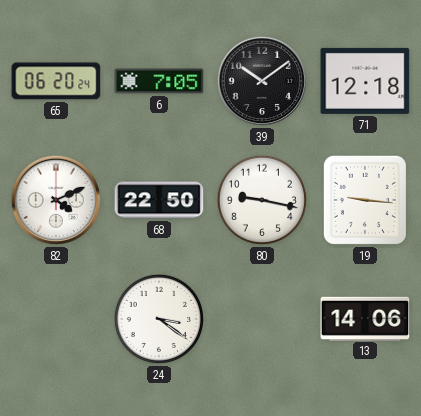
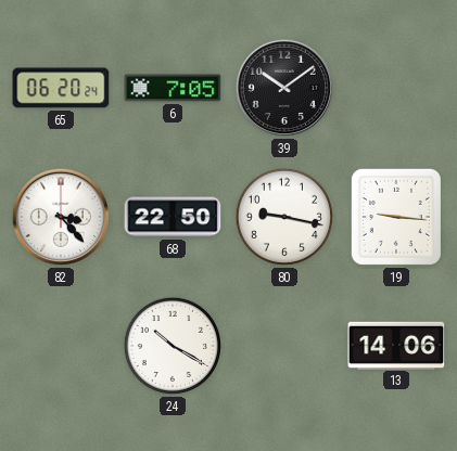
71: 12:18 -> none
82: 4:11 -> 3:23
24: 3:21 -> 10:20
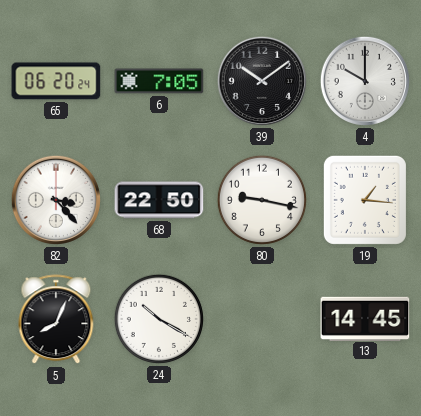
4: none -> 10:00
19: 9:16 -> 1:16
5: none -> 8:04
13: 14:06 -> 14:45
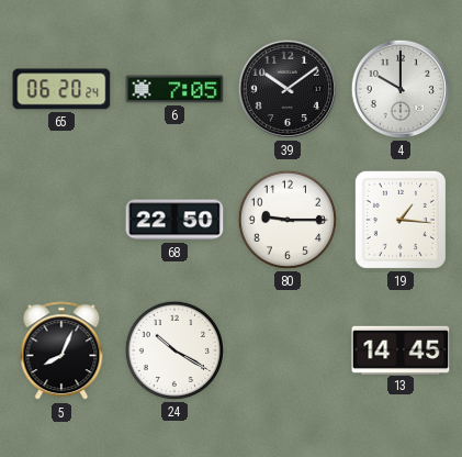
82: 3:23 -> none
80: 9:17 -> 9:15
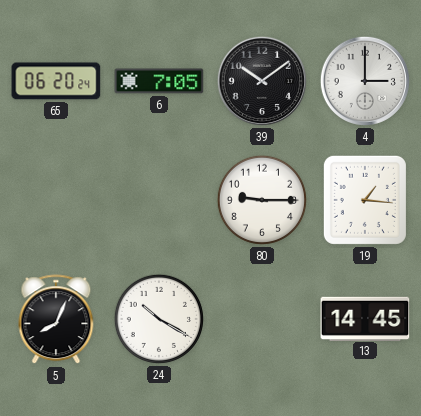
4: 10:00 -> 3:00
68: 22:50 -> none
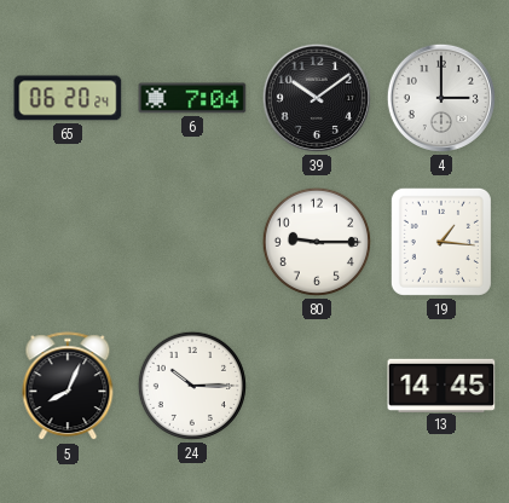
6: 7:05 -> 7:04
24: 10:20 -> 10:15
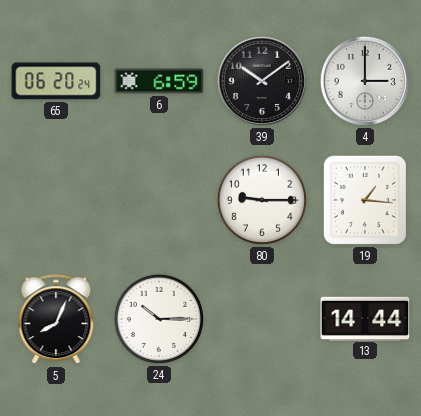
6: 7:04 -> 6:59
13: 14:45 -> 14:44
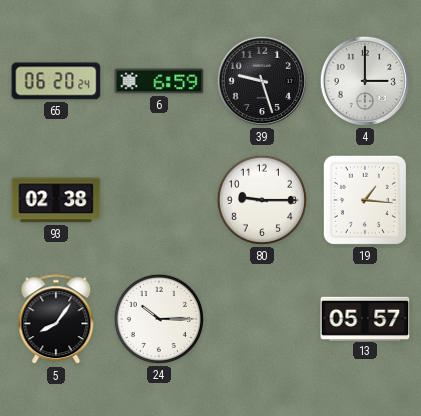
39: 10:09 -> 9:27
93: none -> 02:38
5: 8:04 -> 8:06
13: 14:44 -> 05:57
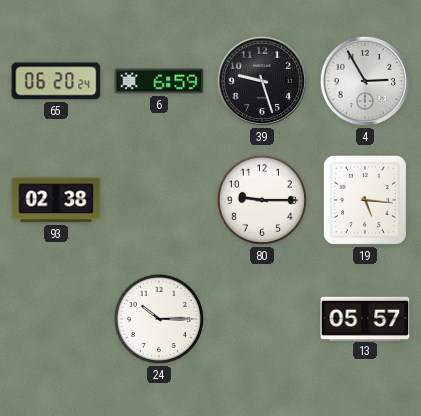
4: 3:00 -> 2:55
19: 1:16 -> 5:16
5: 8:06 -> none
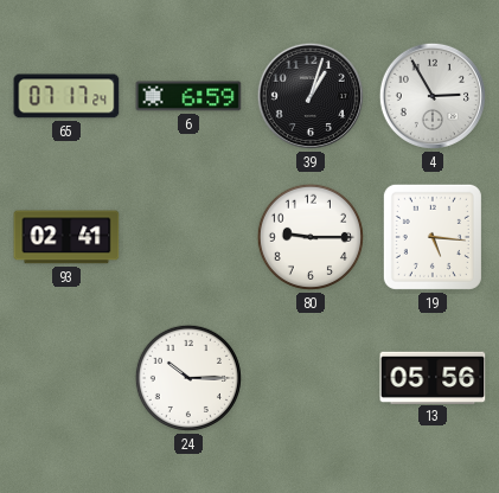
65: 06:20 -> 07:17
39: 9:27 -> 1:03
93: 02:38 -> 02:41
13: 05:57 -> 05:56
